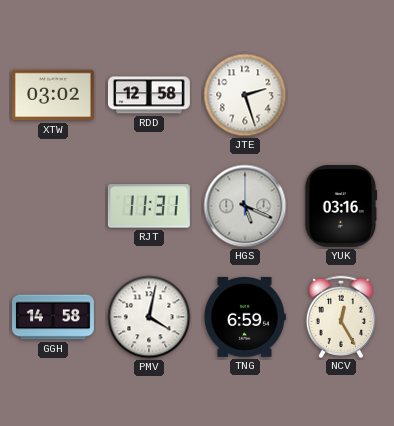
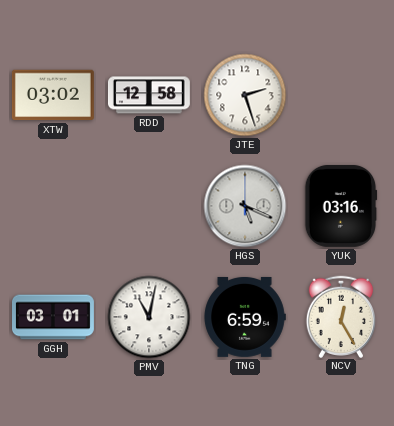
RJT: 11:31 -> none
GGH: 14:58 -> 03:01
PMV: 4:02 -> 11:02
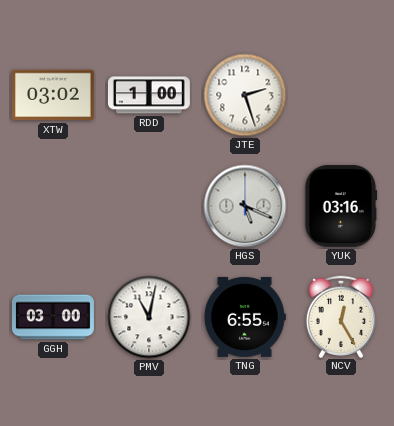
RDD: 12:58 -> 1:00
GGH: 03:01 -> 03:00
TNG: 6:59 -> 6:55
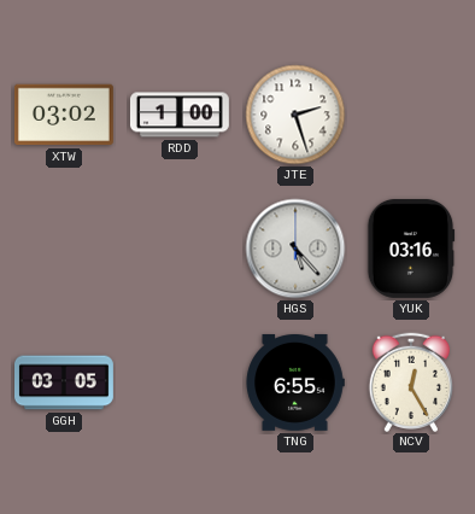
HGS: 5:19 -> 5:23
GGH: 03:00 -> 03:05
PMV: 11:02 -> none
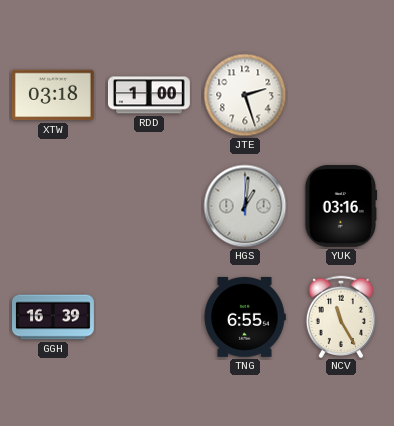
XTW: 03:02 -> 03:18
HGS: 5:23 -> 1:01
GGH: 03:05 -> 16:39
NCV: 12:25 -> 11:25
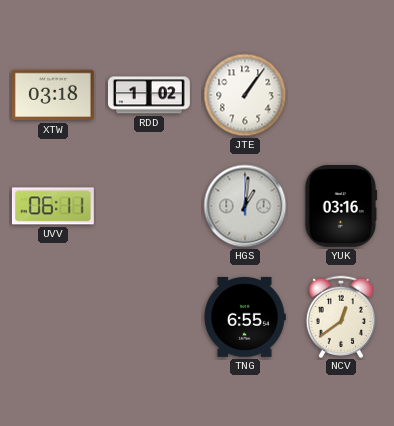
RDD: 1:00 -> 1:02
JTE: 2:27 -> 1:06
UVV: none -> 06:11
GGH: 16:39 -> none
NCV: 11:25 -> 12:39
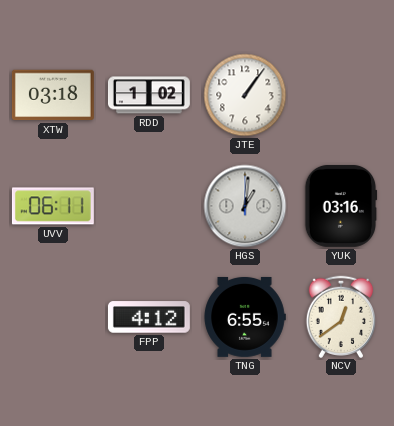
FPP: none -> 4:12
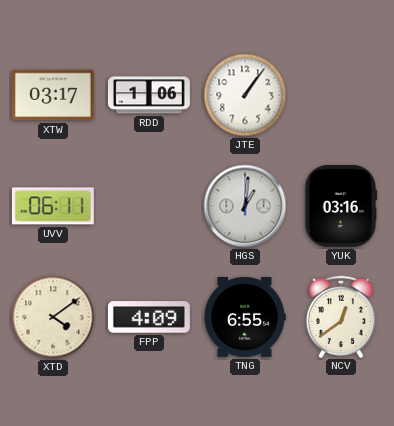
XTW: 03:18 -> 03:17
RDD: 1:02 -> 1:06
XTD: none -> 4:09
FPP: 4:12 -> 4:09
